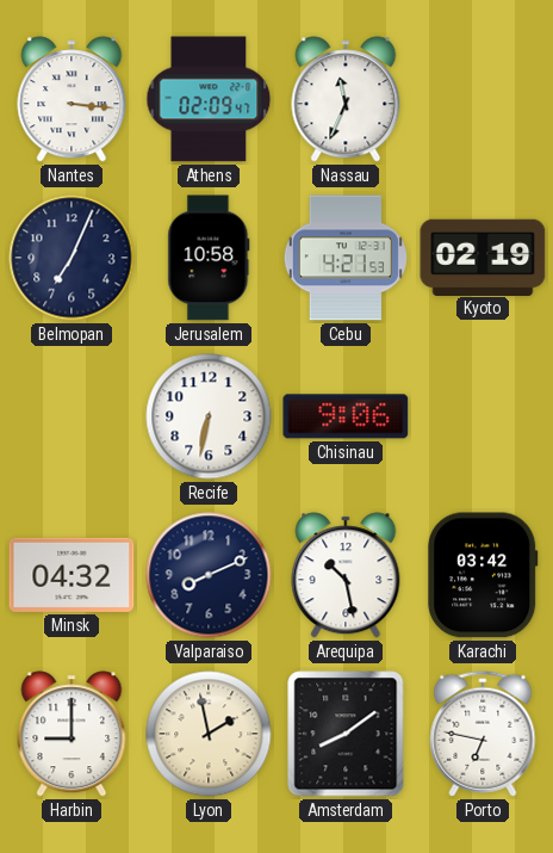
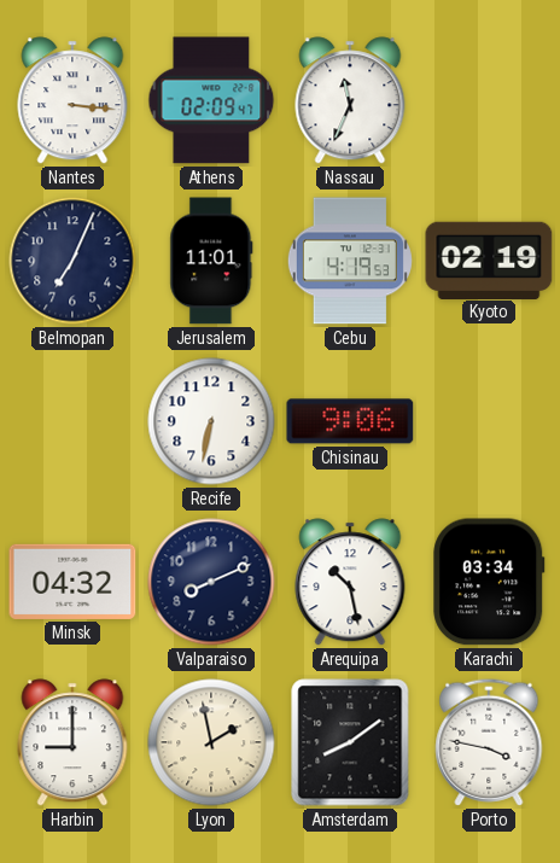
Jerusalem: 10:58 -> 11:01
Cebu: 4:21 -> 4:19
Karachi: 03:42 -> 03:34
Porto: 6:47 -> 3:47
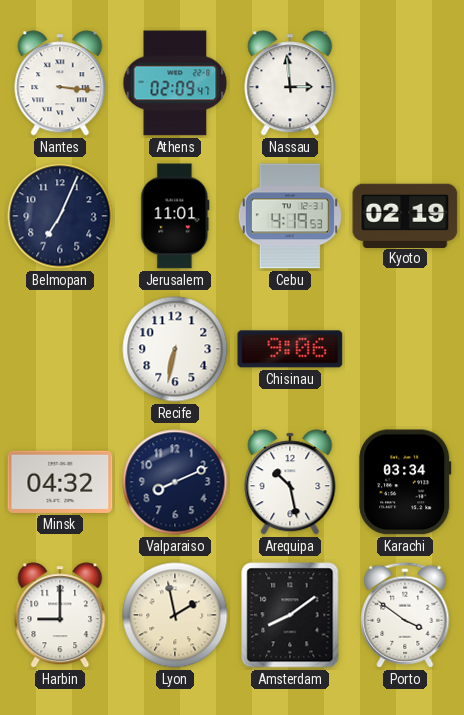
Nassau: 11:34 -> 2:59
Porto: 3:47 -> 3:51
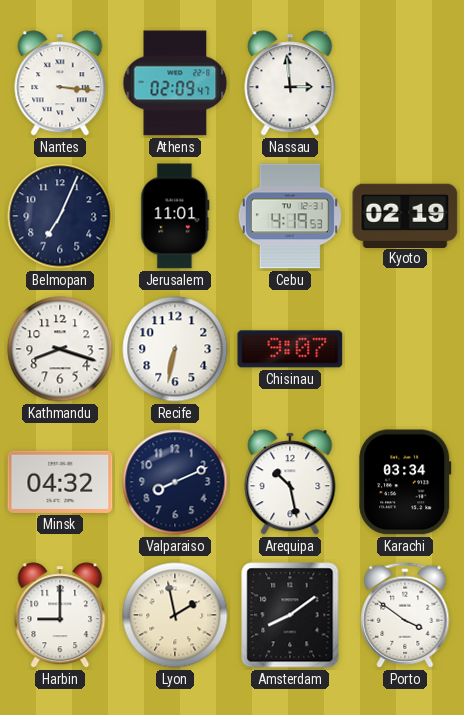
Kathmandu: none -> 8:18
Chisinau: 9:06 -> 9:07
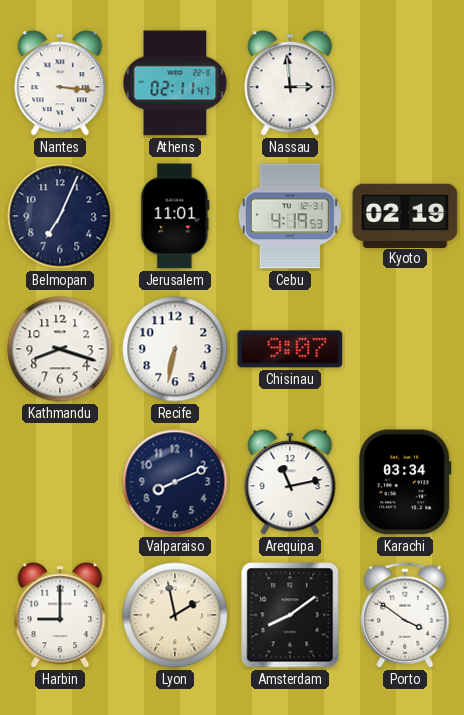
Athens: 02:09 -> 02:11
Minsk: 04:32 -> none
Arequipa: 10:28 -> 11:13
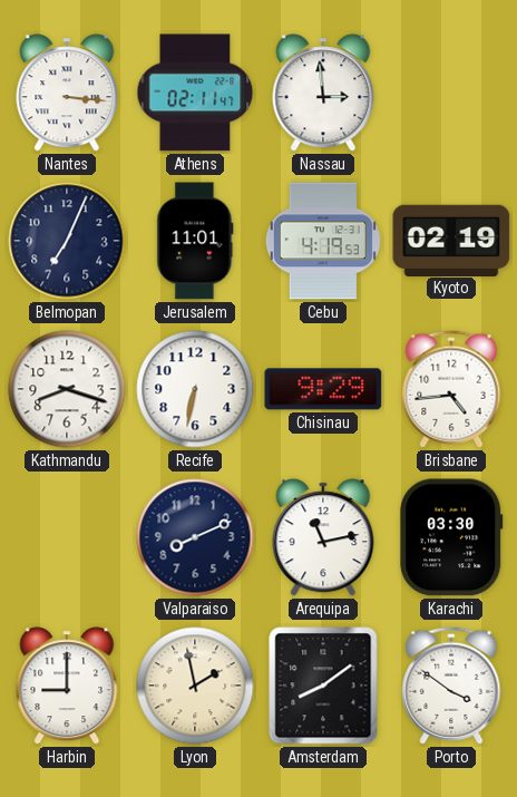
Chisinau: 9:07 -> 9:29
Brisbane: none -> 4:44
Karachi: 03:34 -> 03:30
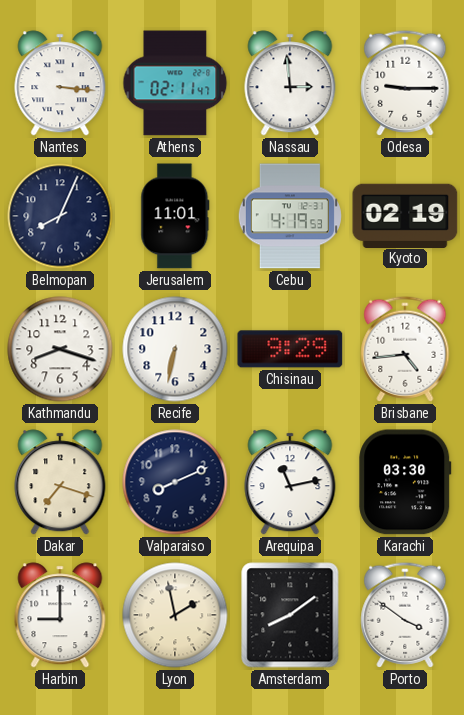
Odesa: none -> 9:15
Belmopan: 7:04 -> 8:04
Dakar: none -> 7:18
